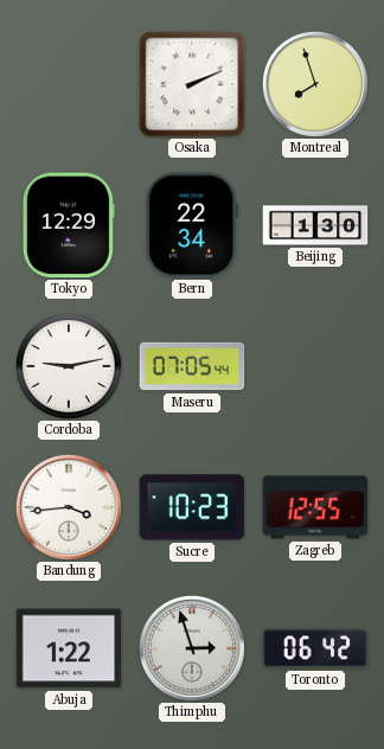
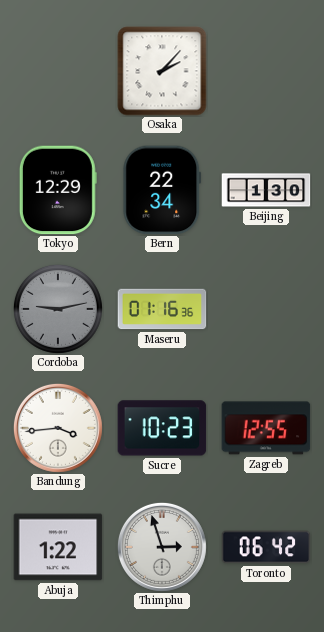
Osaka: 2:11 -> 2:07
Montreal: 7:57 -> none
Cordoba dial: white -> grey
Maseru: 07:05 -> 01:16
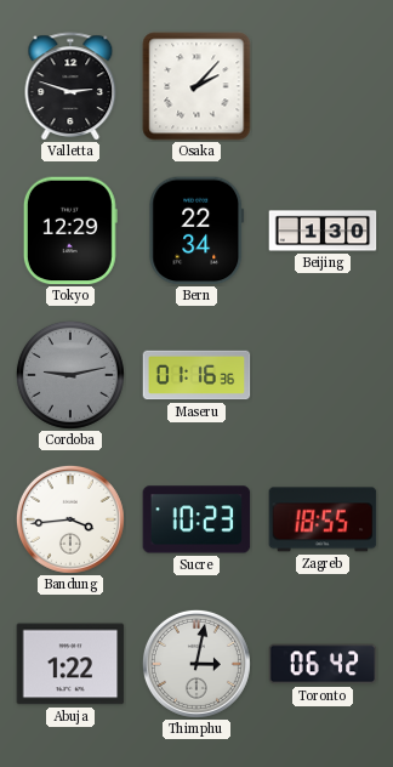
Valletta: none -> 2:48
Zagreb: 12:55 -> 18:55
Thimphu: 2:57 -> 3:02
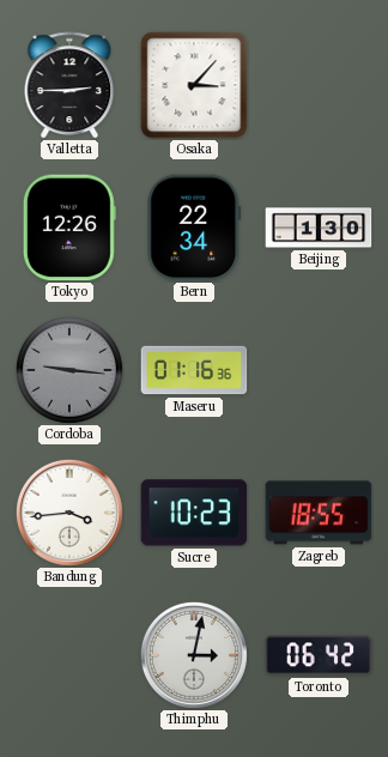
Valletta: 2:48 -> 2:45
Osaka: 2:07 -> 3:07
Tokyo: 12:29 -> 12:26
Cordoba: 9:13 -> 9:16
Abuja: 1:22 -> none
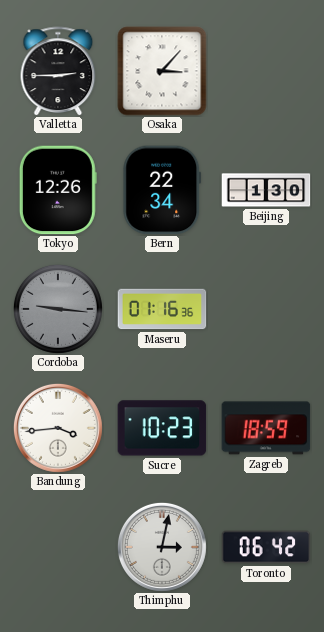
Zagreb: 18:55 -> 18:59
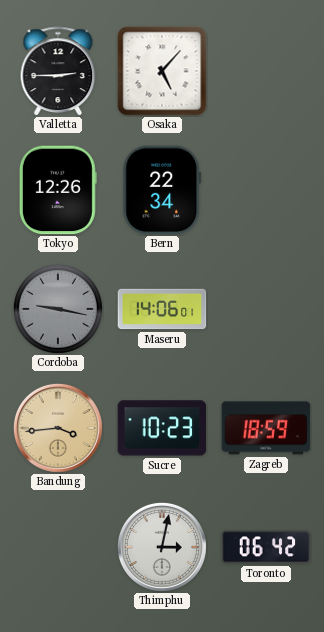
Osaka: 3:07 -> 5:07
Beijing: 1:30 -> none
Cordoba: 9:16 -> 9:17
Maseru: 01:16 -> 14:06
Bandung dial: white -> champagne
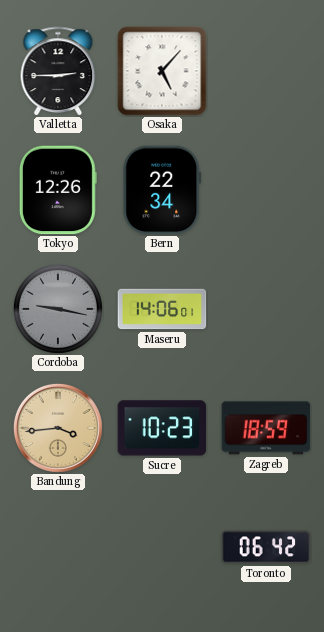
Thimphu: 3:02 -> none
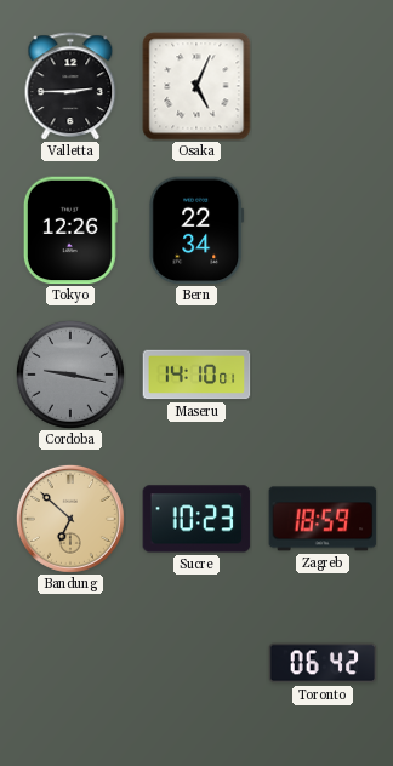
Osaka: 5:07 -> 5:04
Maseru: 14:06 -> 14:10
Bandung: 3:44 -> 6:52
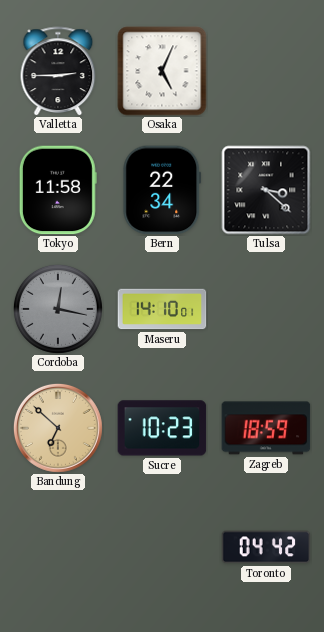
Tokyo: 12:26 -> 11:58
Tulsa: none -> 3:22
Cordoba: 9:17 -> 12:17
Toronto: 06:42 -> 04:42
